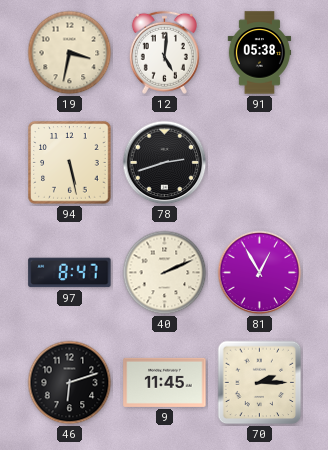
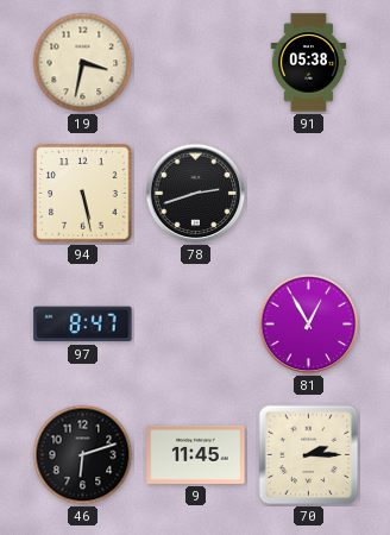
12: 5:01 -> none
40: 2:11 -> none
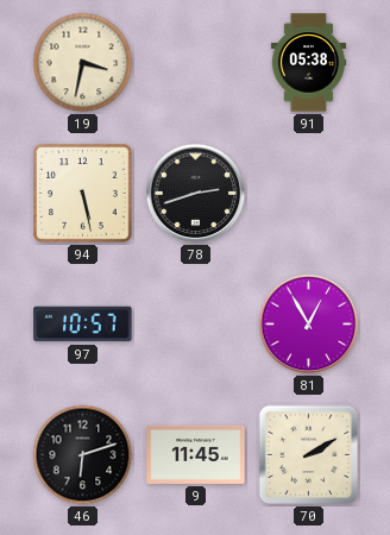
97: 8:47 -> 10:57
70: 2:15 -> 2:10
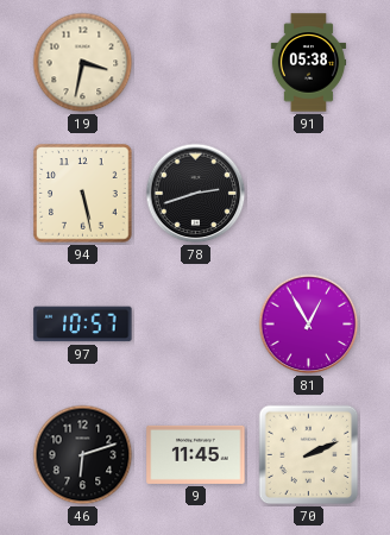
70: 2:10 -> 2:11
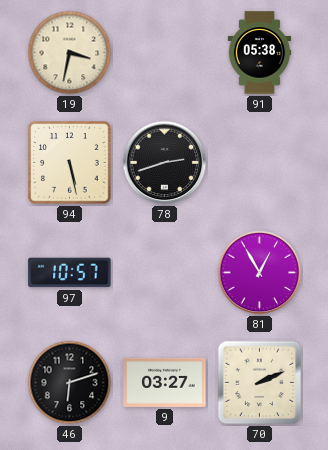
9: 11:45 -> 03:27
